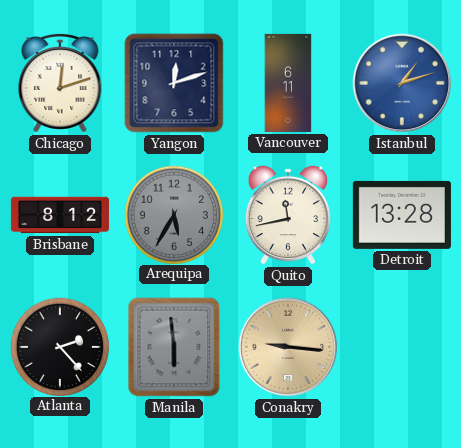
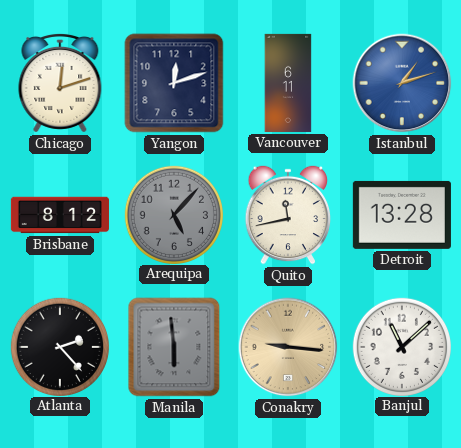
Arequipa: 5:35 -> 5:07
Banjul: none -> 11:08
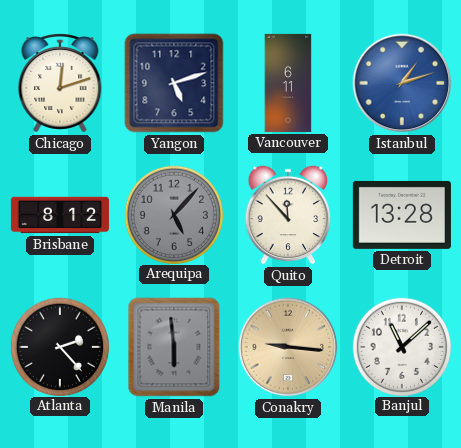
Yangon: 12:12 -> 5:12
Quito: 11:43 -> 11:53
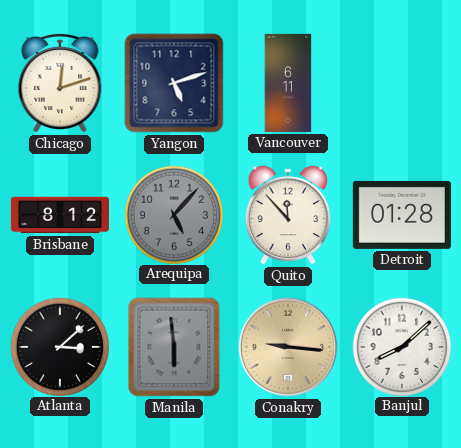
Istanbul: 1:12 -> none
Detroit: 13:28 -> 01:28
Atlanta: 2:23 -> 3:08
Banjul: 11:08 -> 8:08
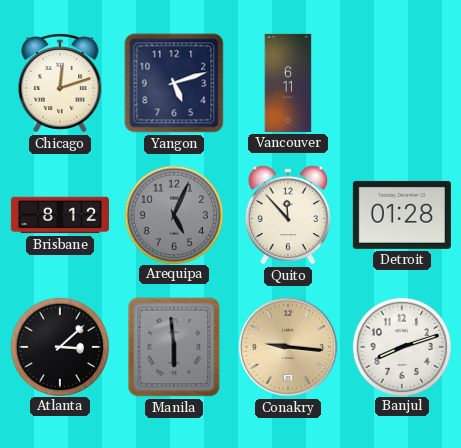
Arequipa: 5:07 -> 5:04
Banjul: 8:08 -> 8:12
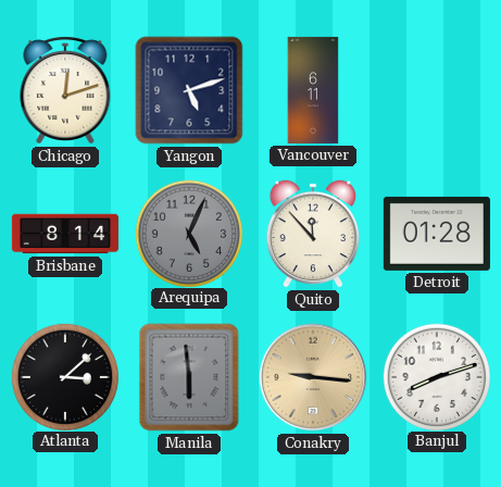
Brisbane: 8:12 -> 8:14
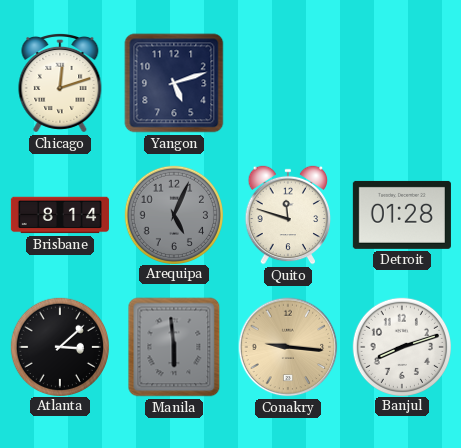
Vancouver: 6:11 -> none
Quito: 11:53 -> 11:48
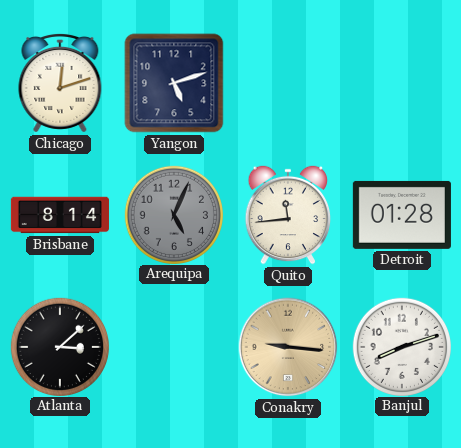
Quito: 11:48 -> 11:44
Manila: 5:59 -> none
